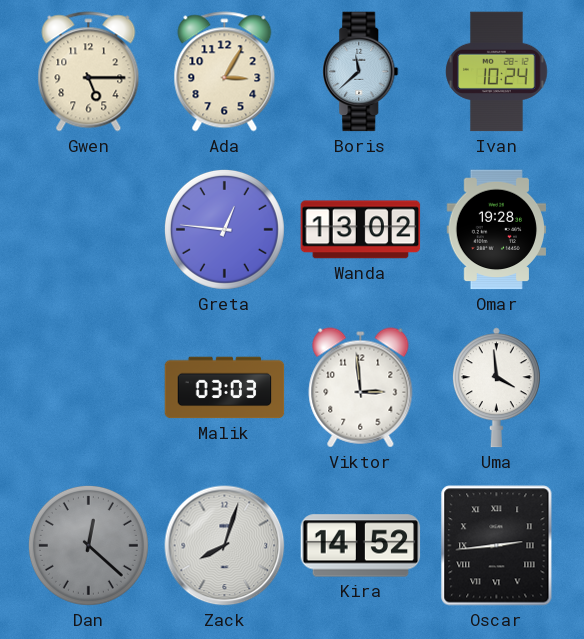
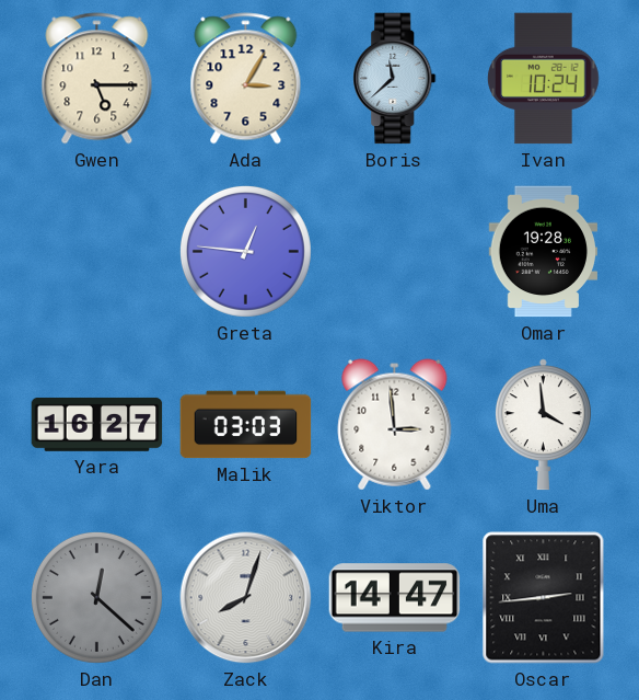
Wanda: 13:02 -> none
Yara: none -> 16:27
Kira: 14:52 -> 14:47
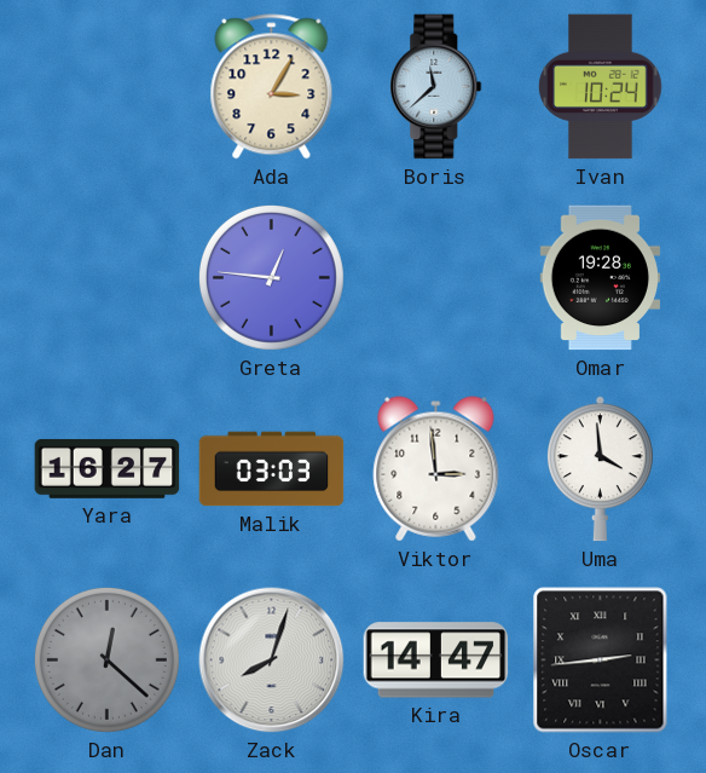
Gwen: 5:15 -> none
